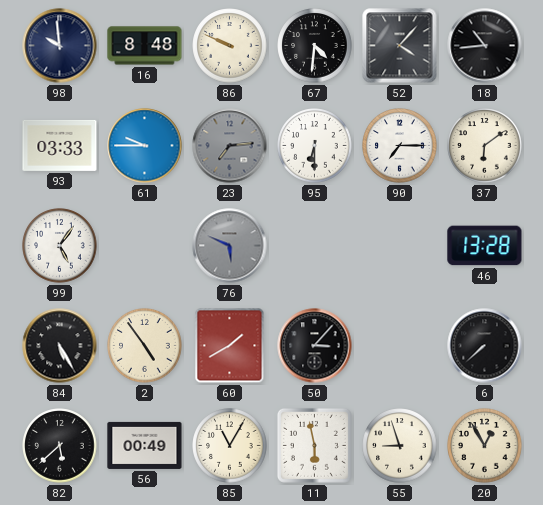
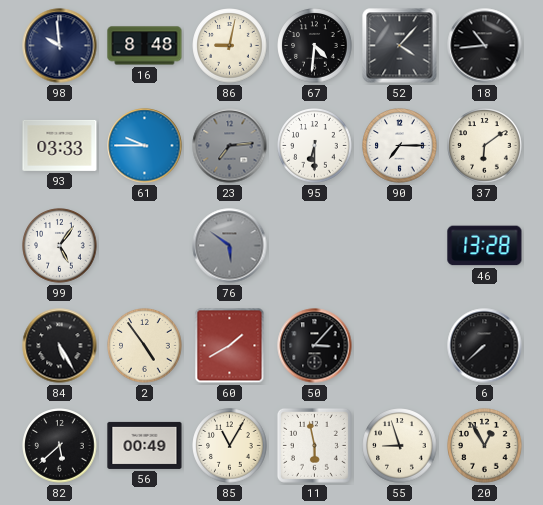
86: 9:49 -> 9:02
76: 5:49 -> 5:51
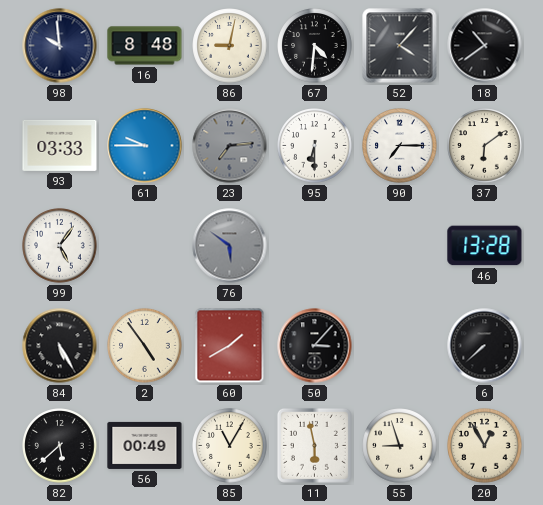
18: 10:44 -> 10:39
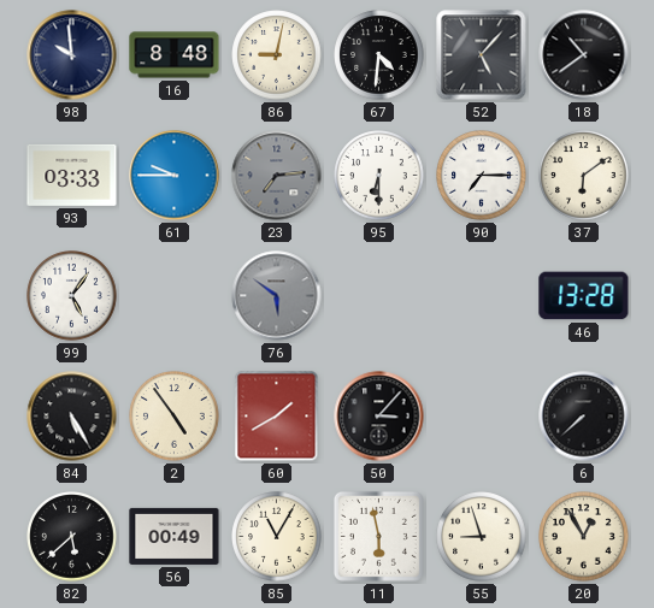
52: 4:07 -> 5:07
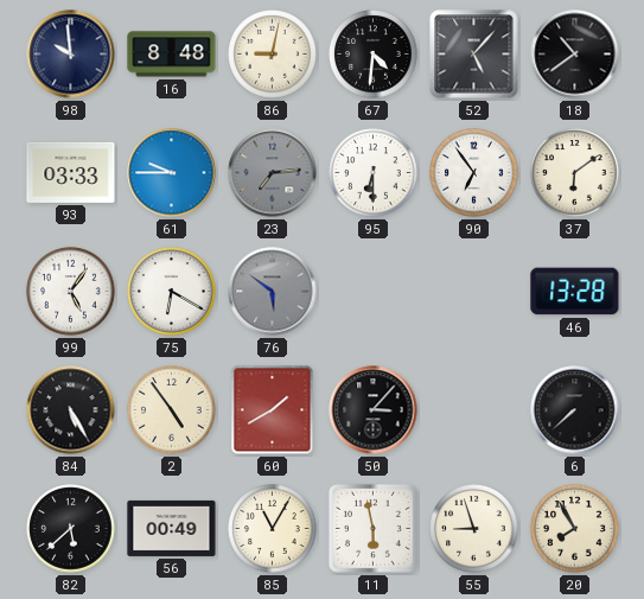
90: 7:15 -> 6:54
75: none -> 6:20
20: 12:55 -> 7:55
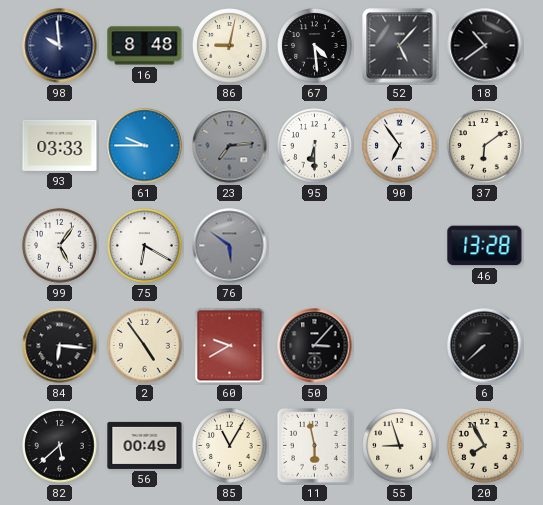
67: 4:31 -> 4:29
84: 5:25 -> 6:16
60: 1:40 -> 9:40
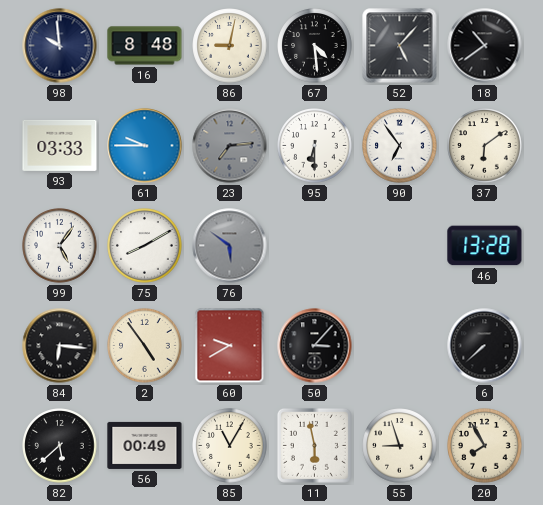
75: 6:20 -> 8:10
